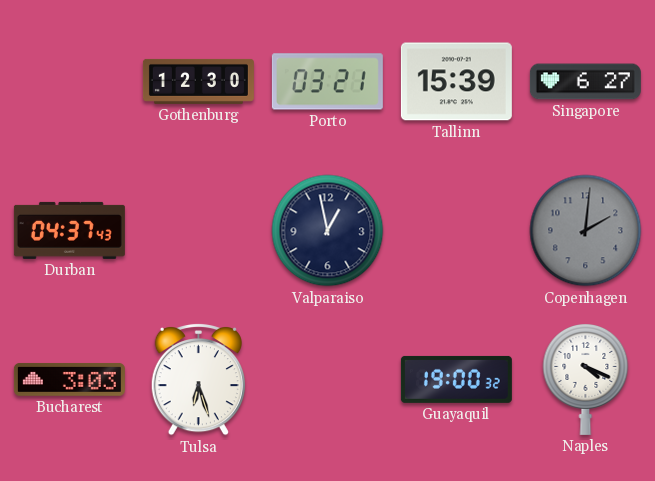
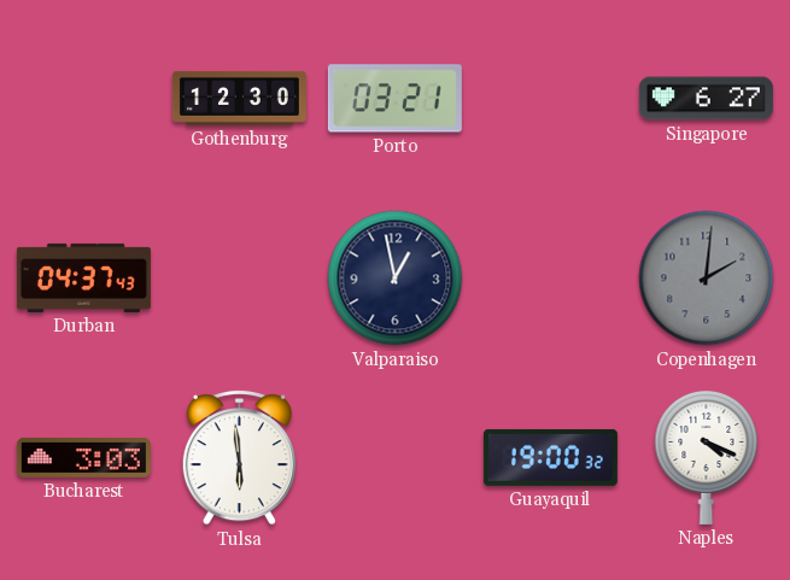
Tallinn: 15:39 -> none
Tulsa: 6:27 -> 5:59
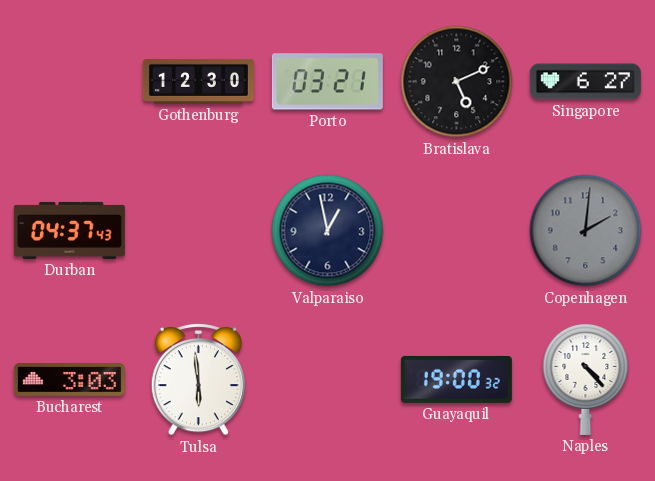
Bratislava: none -> 5:11
Naples: 4:19 -> 4:23
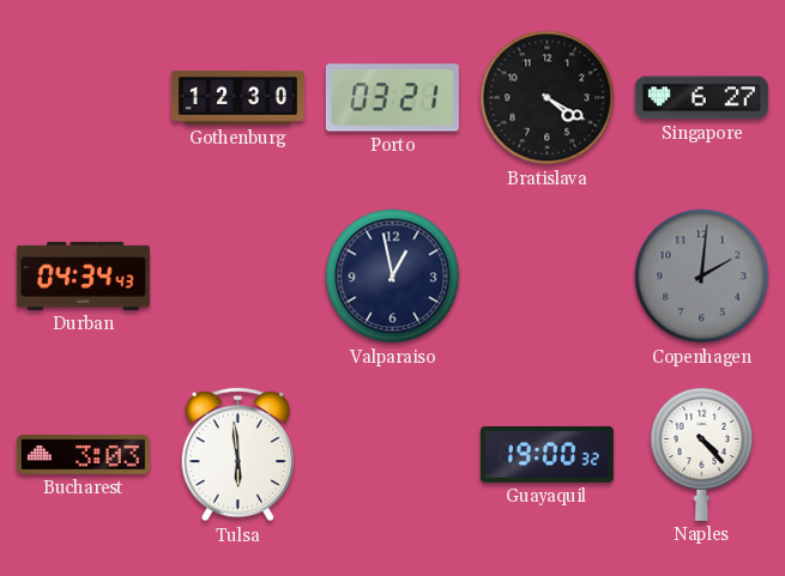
Bratislava: 5:11 -> 4:20
Durban: 04:37 -> 04:34
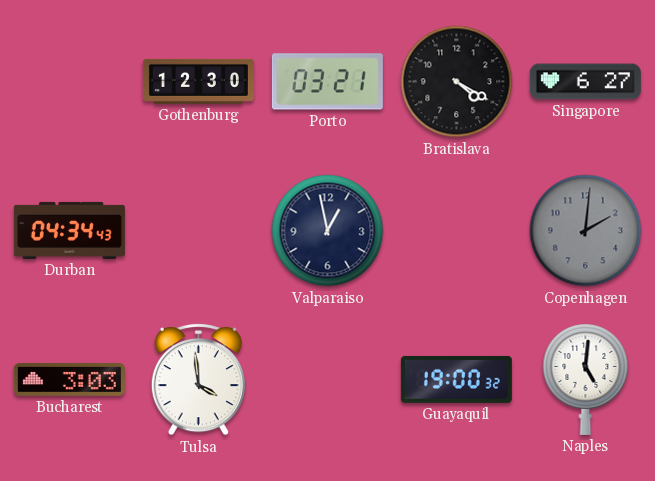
Tulsa: 5:59 -> 3:59
Naples: 4:23 -> 5:01
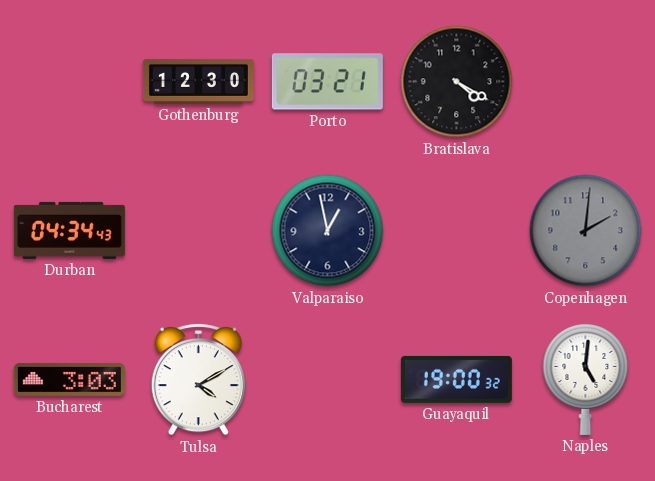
Singapore: 6:27 -> none
Tulsa: 3:59 -> 4:10
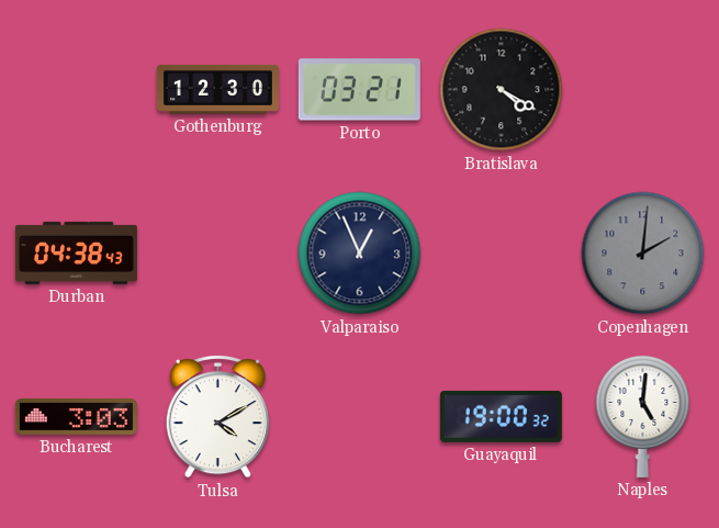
Durban: 04:34 -> 04:38
Valparaiso: 12:58 -> 12:56
